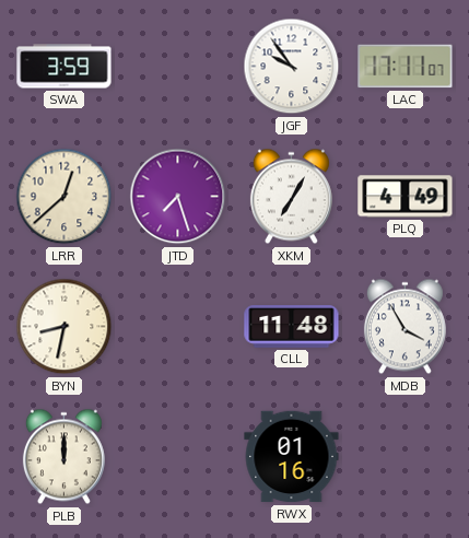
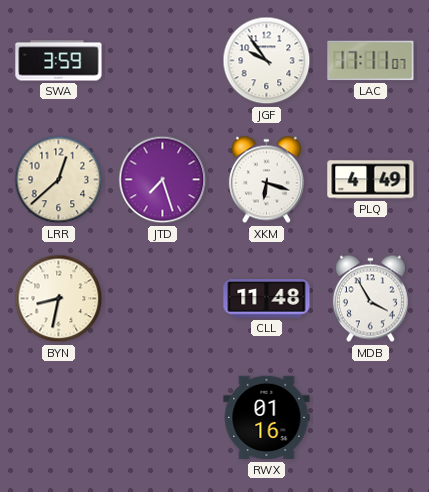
XKM: 7:05 -> 6:18
PLB: 12:00 -> none
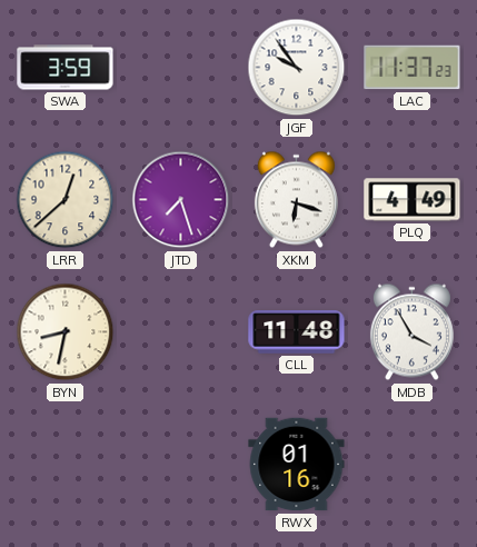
LAC: 17:11 -> 11:37
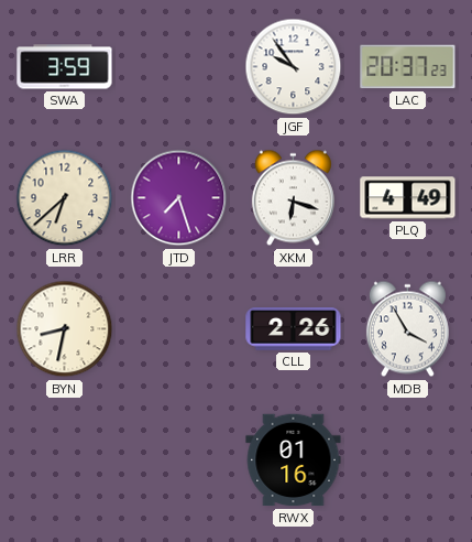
LAC: 11:37 -> 20:37
LRR: 12:38 -> 6:38
CLL: 11:48 -> 2:26
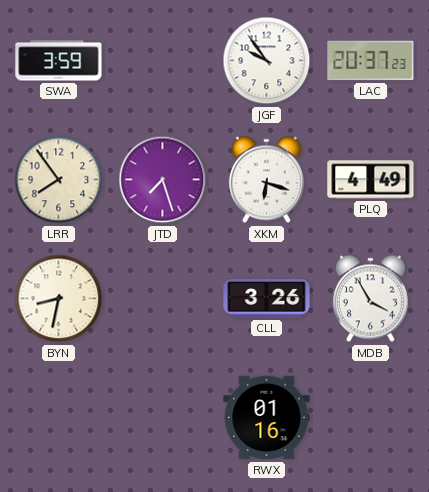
LRR: 6:38 -> 7:54
CLL: 2:26 -> 3:26
